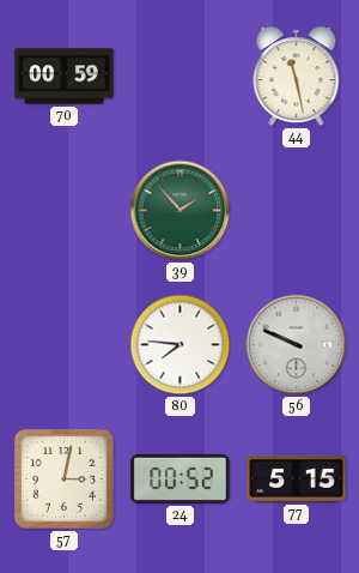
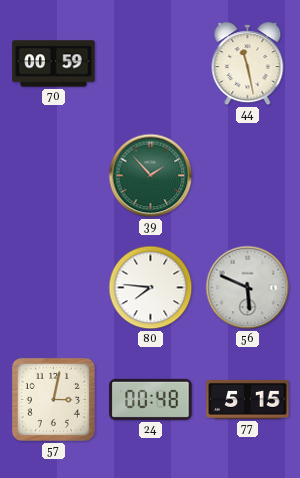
56: 9:49 -> 5:49
24: 00:52 -> 00:48
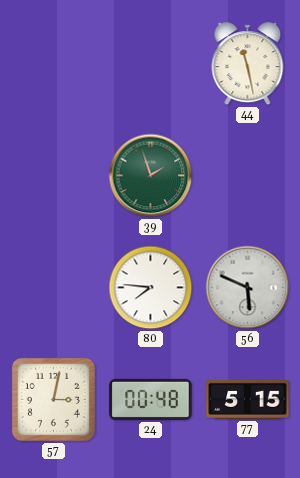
70: 00:59 -> none
39: 1:53 -> 1:57
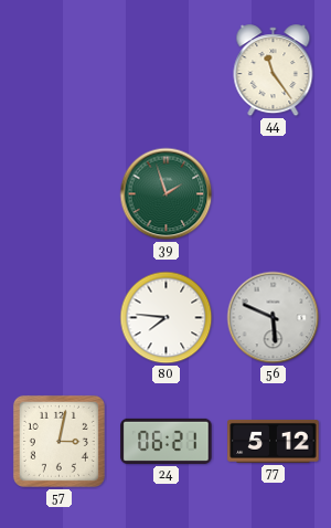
44: 11:28 -> 11:24
24: 00:48 -> 06:21
77: 5:15 -> 5:12
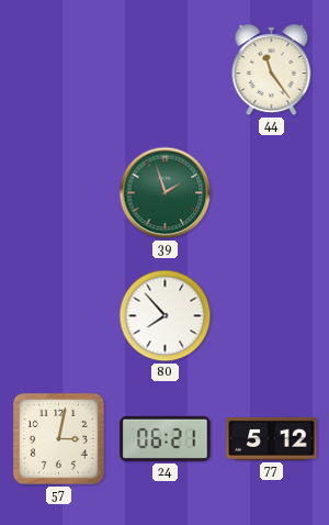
80: 7:46 -> 7:53
56: 5:49 -> none
